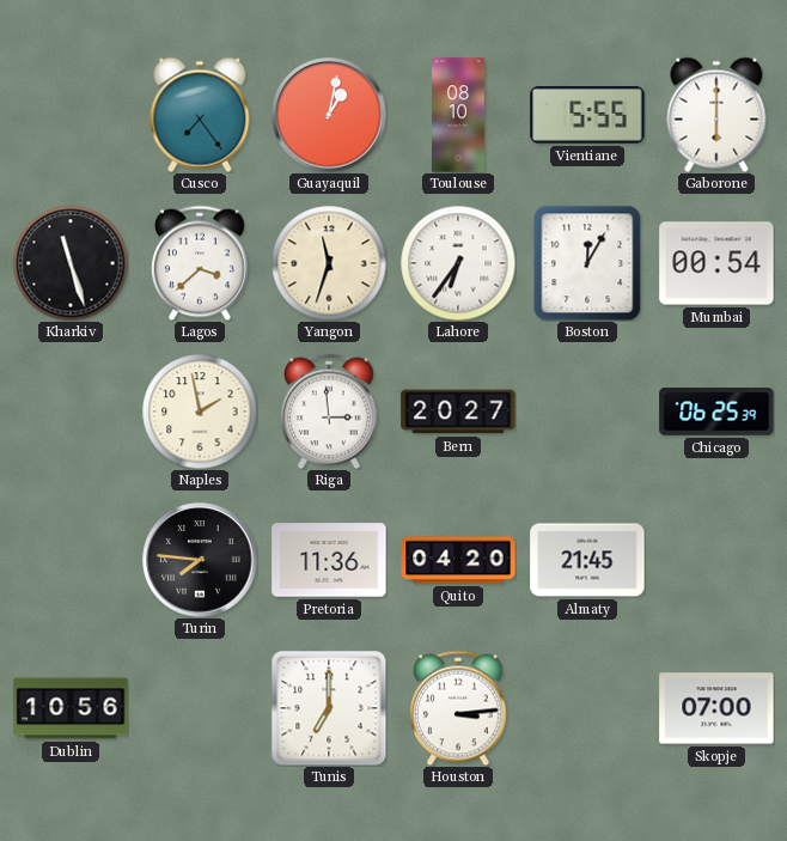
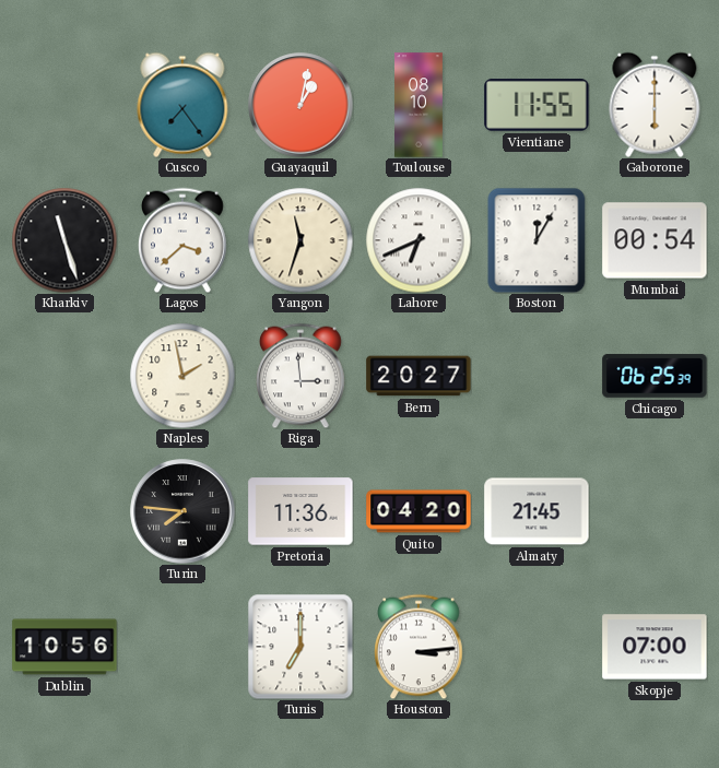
Vientiane: 5:55 -> 11:55
Lahore: 6:36 -> 6:41
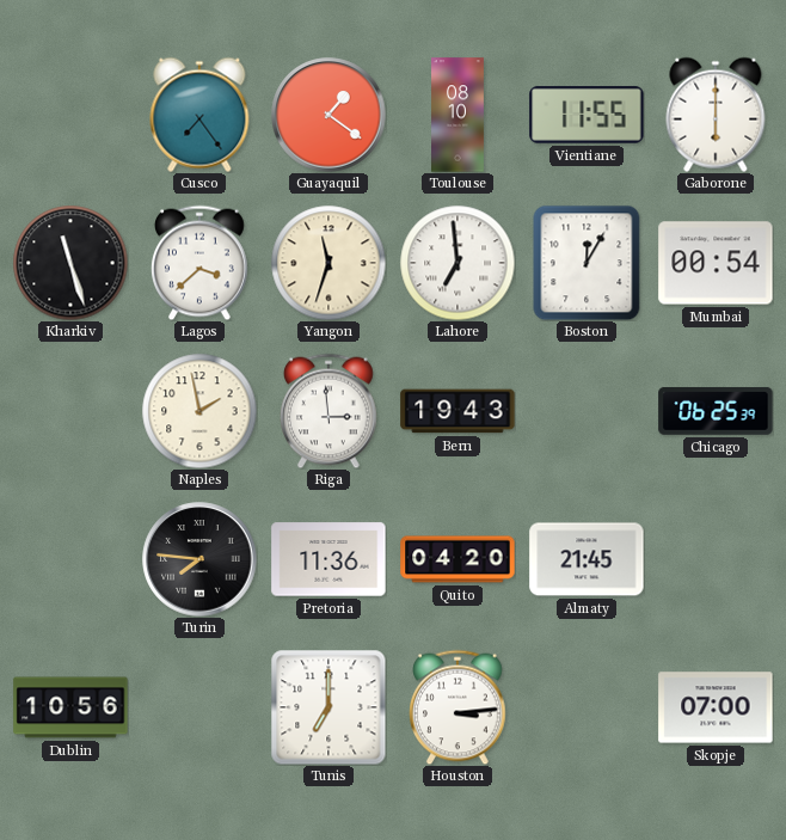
Guayaquil: 1:02 -> 1:21
Lahore: 6:41 -> 6:59
Bern: 20:27 -> 19:43
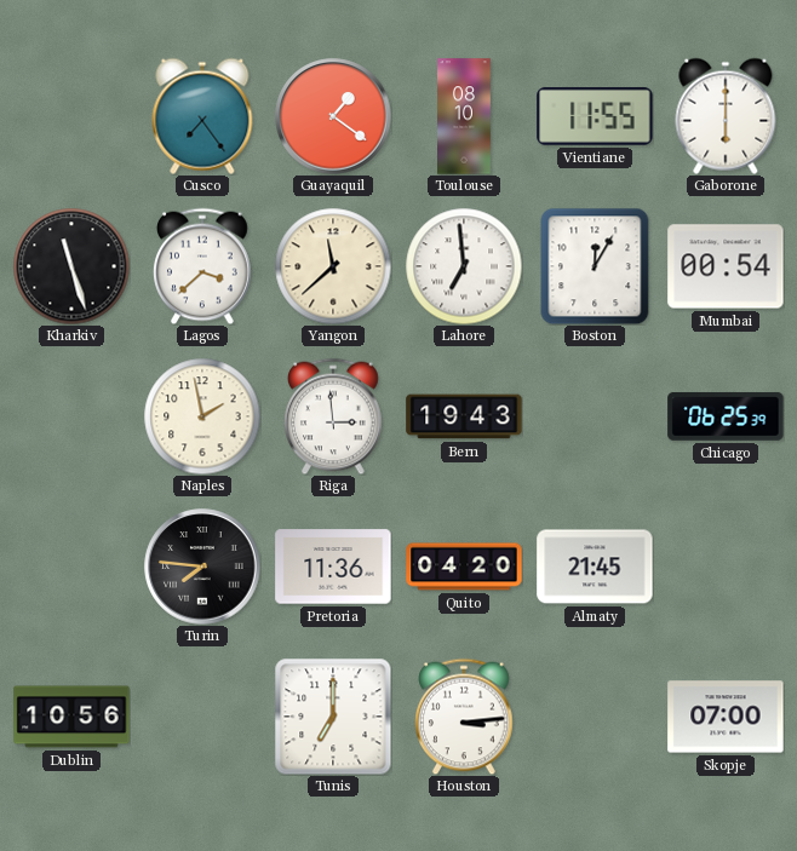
Yangon: 11:33 -> 11:38
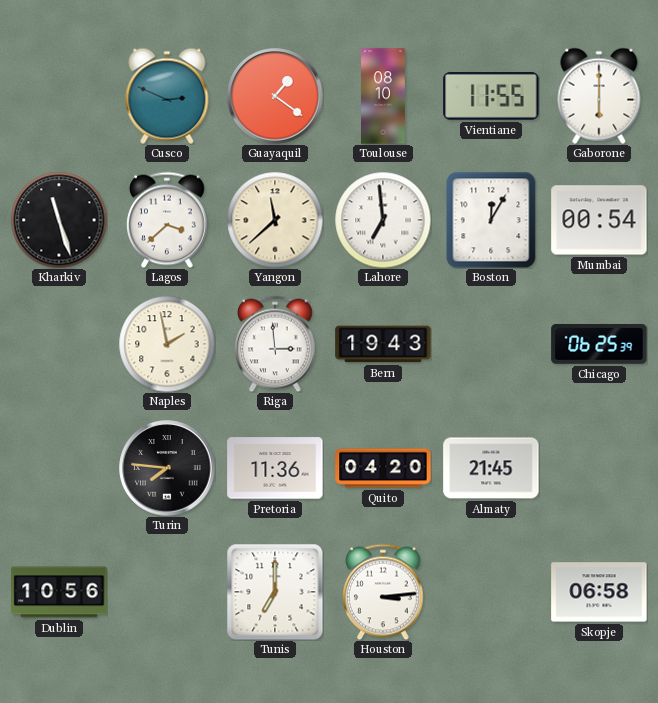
Cusco: 7:24 -> 2:49
Skopje: 07:00 -> 06:58
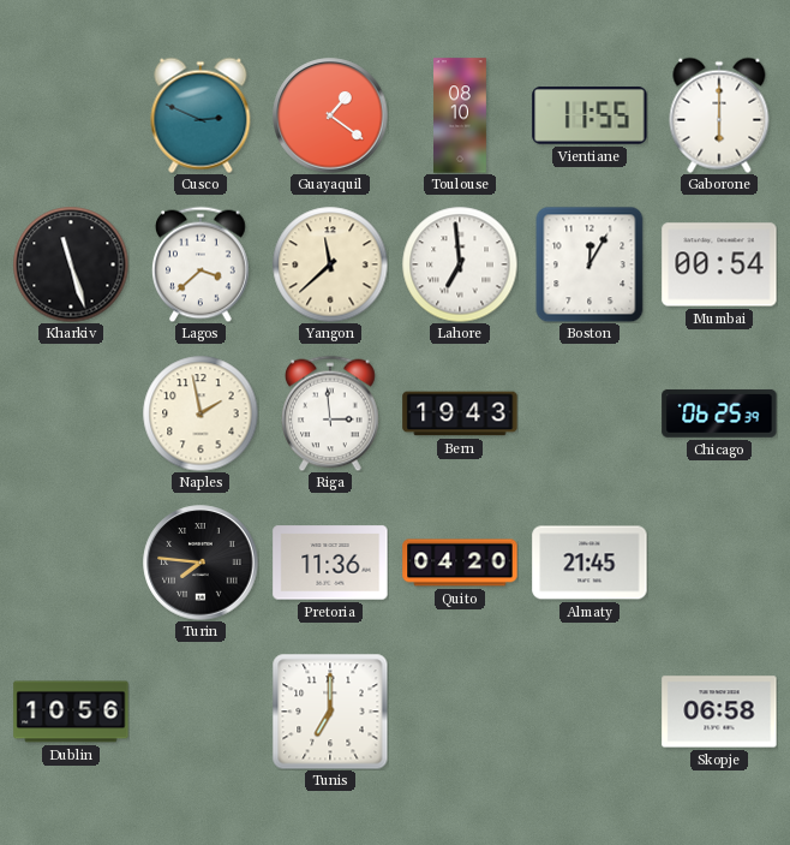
Houston: 3:14 -> none
